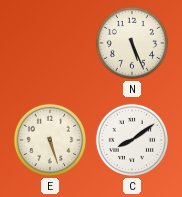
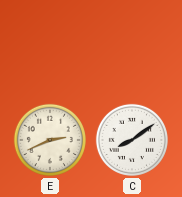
N: 5:26 -> none
E: 5:27 -> 2:41
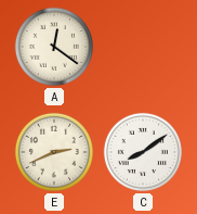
A: none -> 12:21
